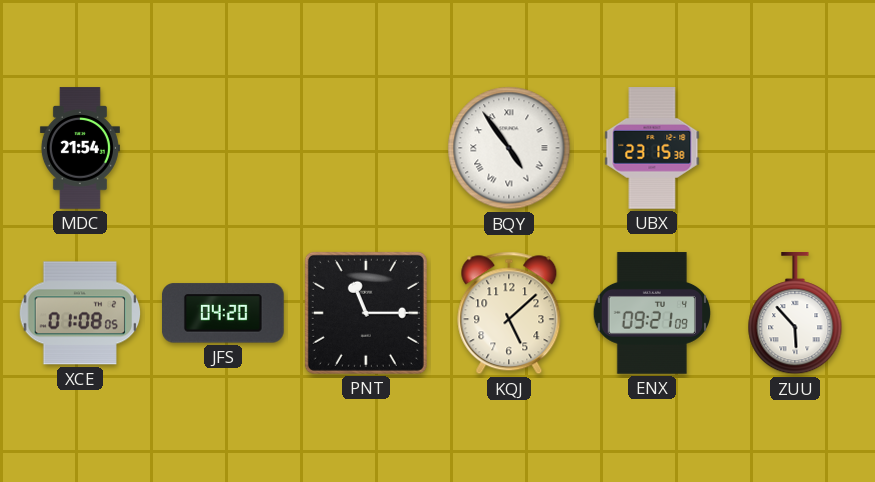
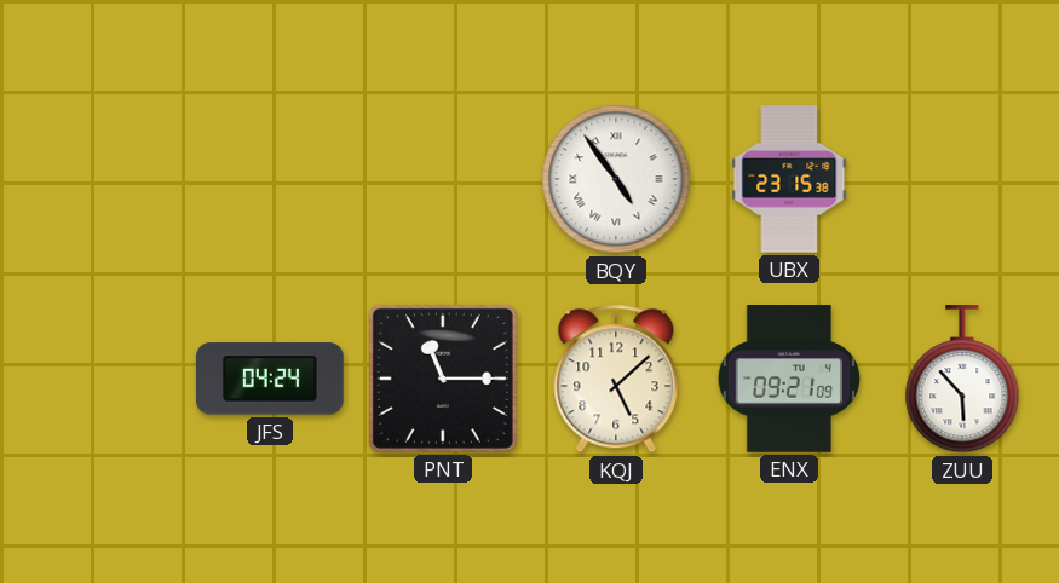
MDC: 21:54 -> none
XCE: 01:08 -> none
JFS: 04:20 -> 04:24
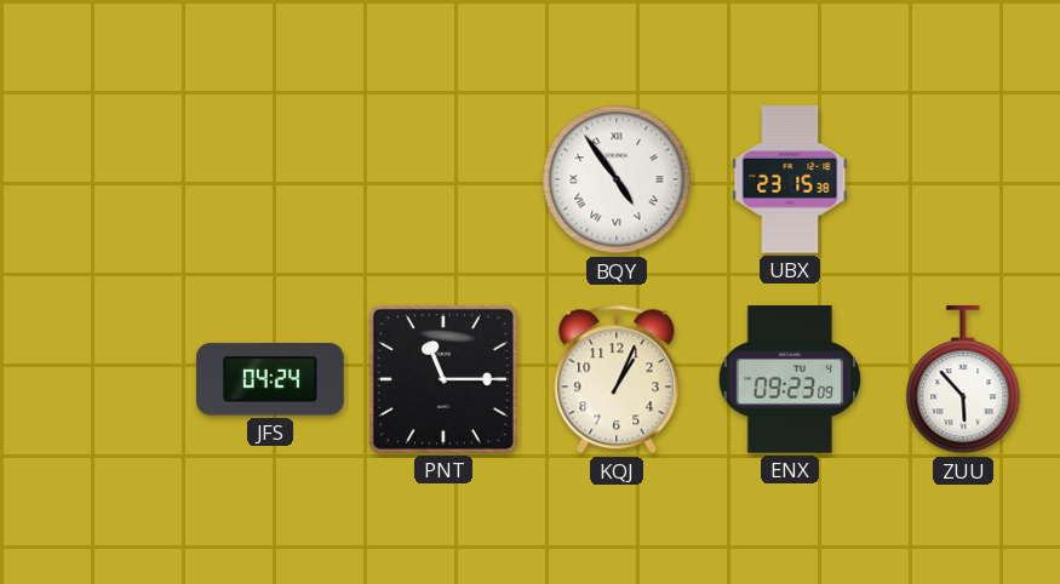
KQJ: 5:08 -> 1:04
ENX: 09:21 -> 09:23
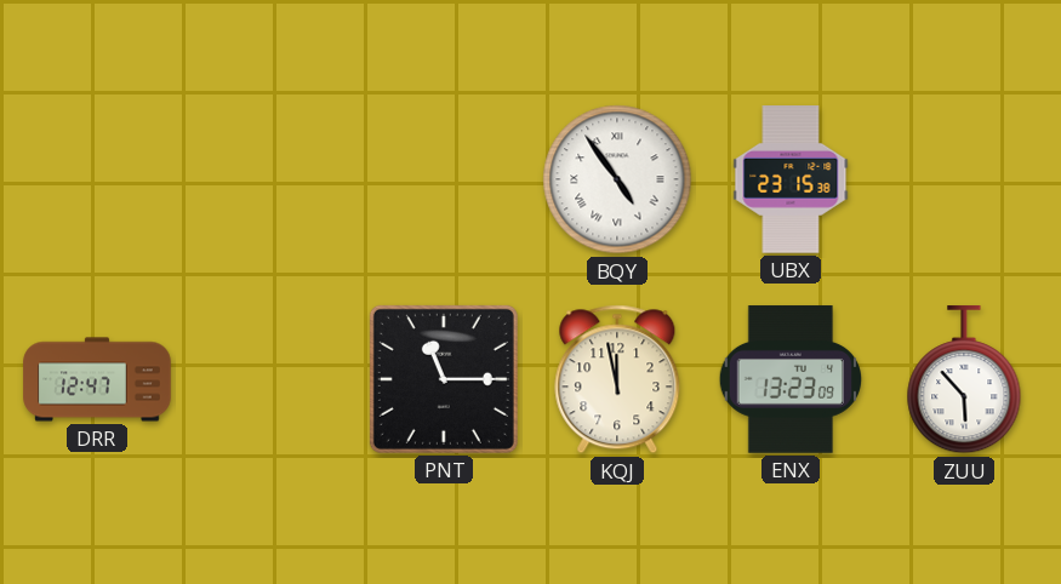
DRR: none -> 12:47
JFS: 04:24 -> none
KQJ: 1:04 -> 11:58
ENX: 09:23 -> 13:23
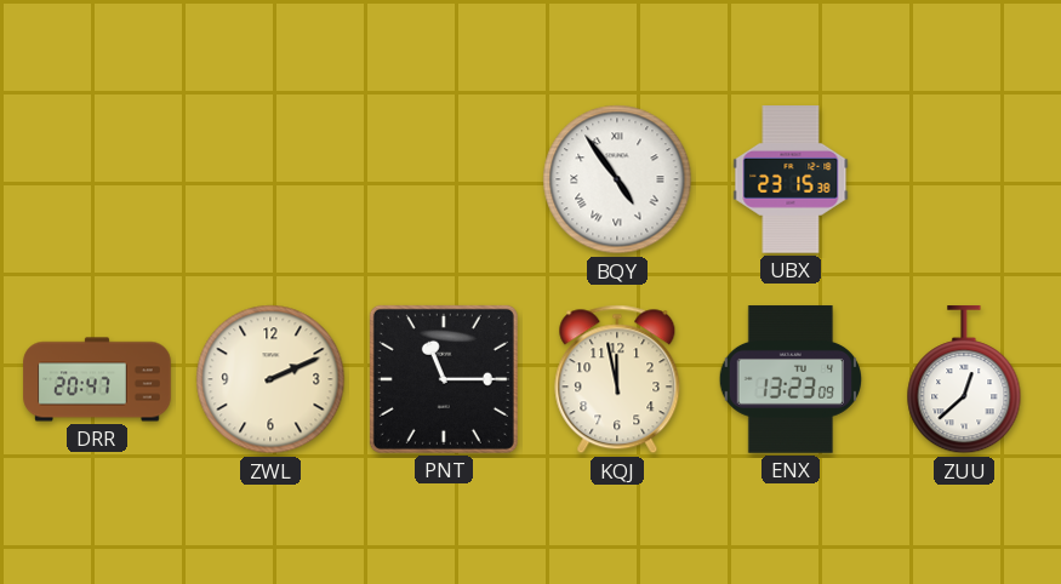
DRR: 12:47 -> 20:47
ZWL: none -> 2:11
ZUU: 5:53 -> 12:38
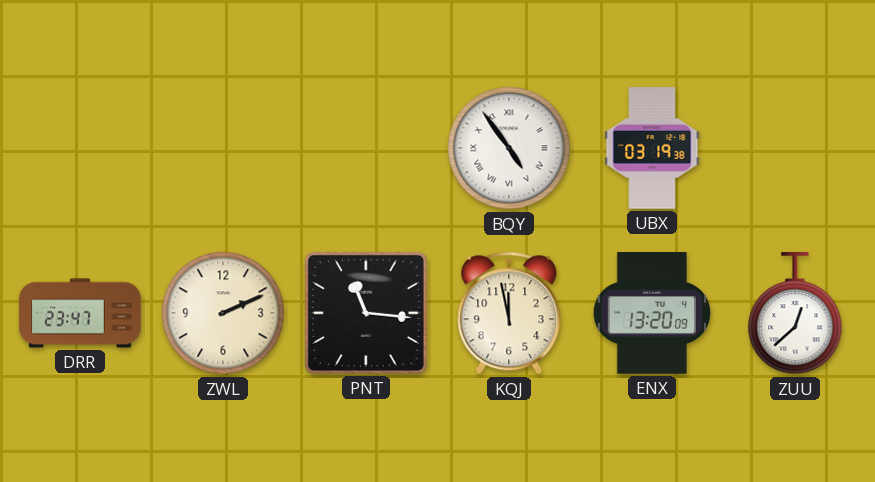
UBX: 23:15 -> 03:19
DRR: 20:47 -> 23:47
PNT: 11:15 -> 11:16
ENX: 13:23 -> 13:20
